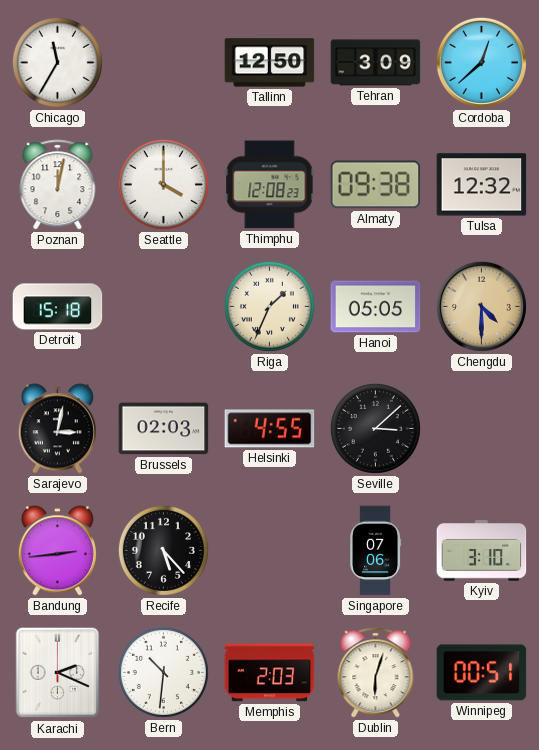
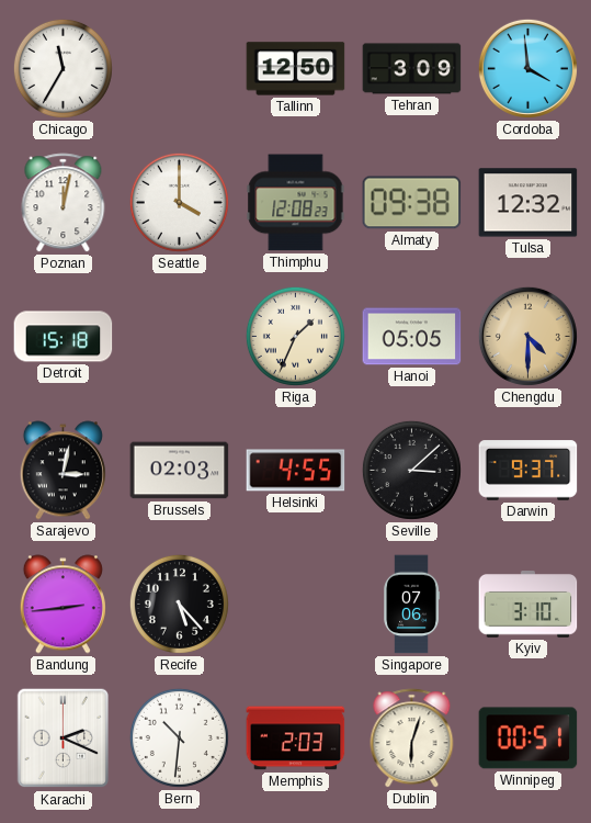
Cordoba: 12:38 -> 3:59
Darwin: none -> 9:37
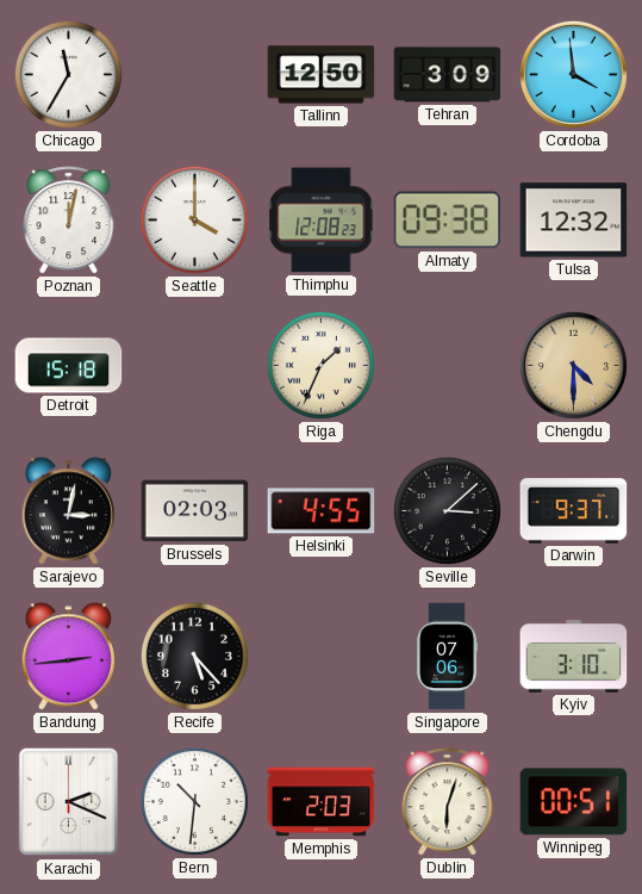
Hanoi: 05:05 -> none
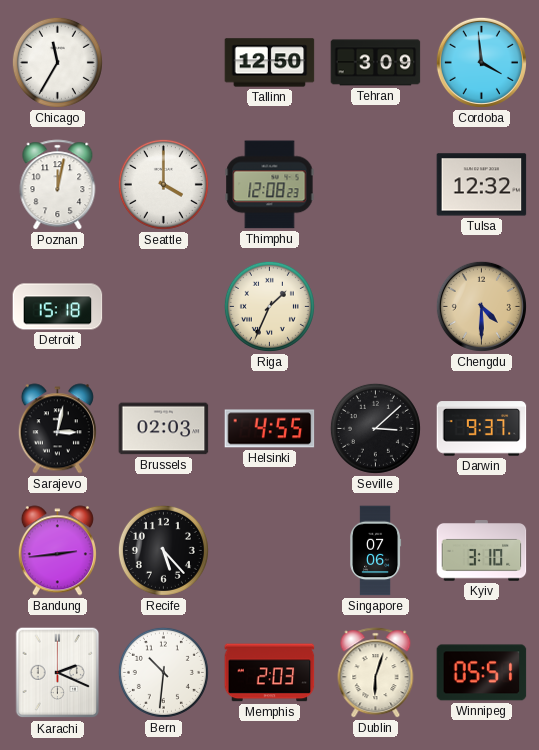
Almaty: 09:38 -> none
Winnipeg: 00:51 -> 05:51
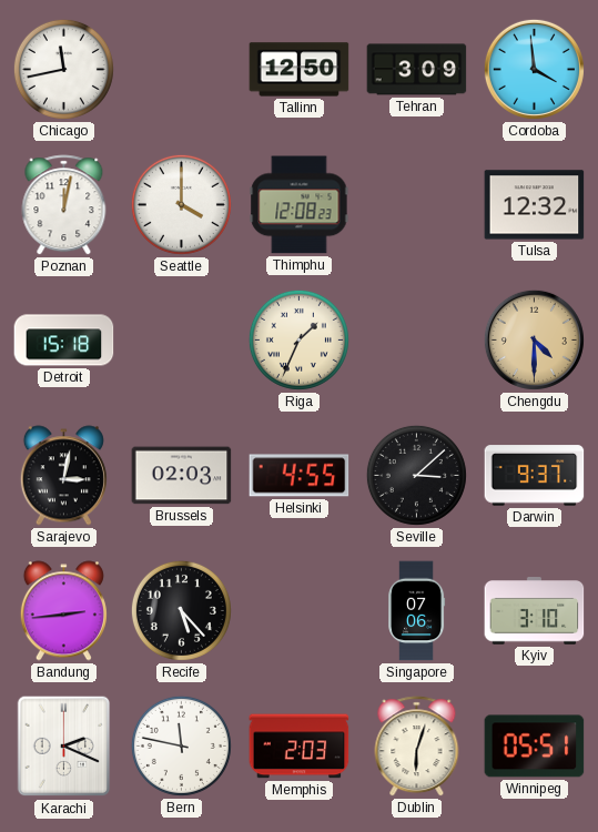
Chicago: 11:35 -> 11:43
Bern: 10:31 -> 11:47
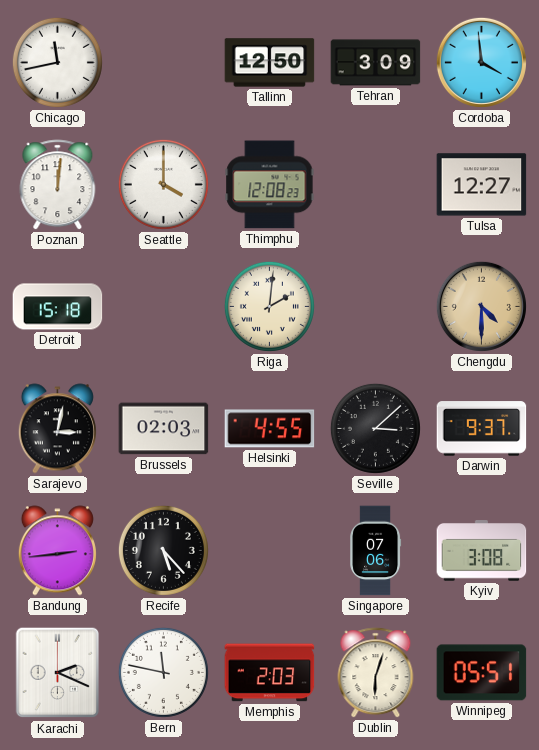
Poznan: 12:02 -> 12:01
Tulsa: 12:32 -> 12:27
Riga: 1:34 -> 2:01
Kyiv: 3:10 -> 3:08
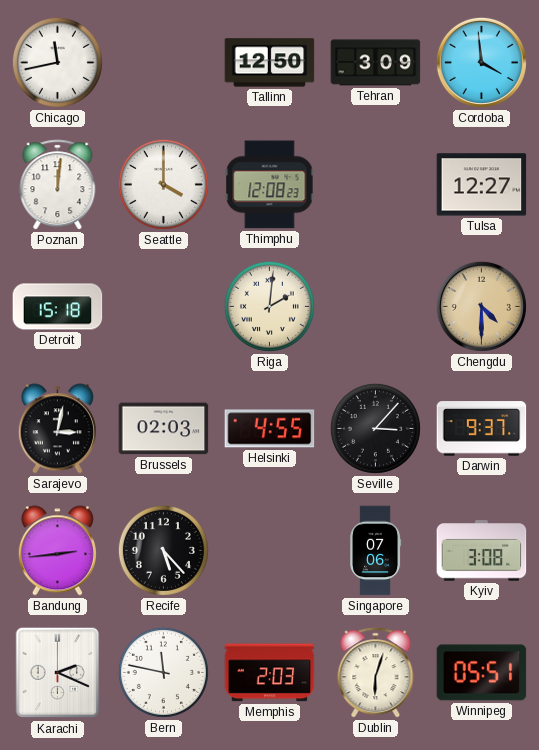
Seville: 3:08 -> 3:07
